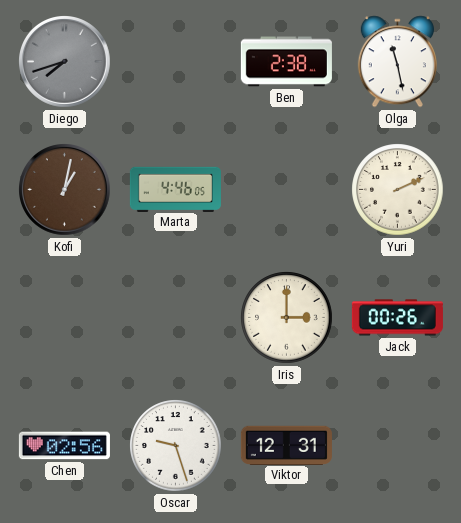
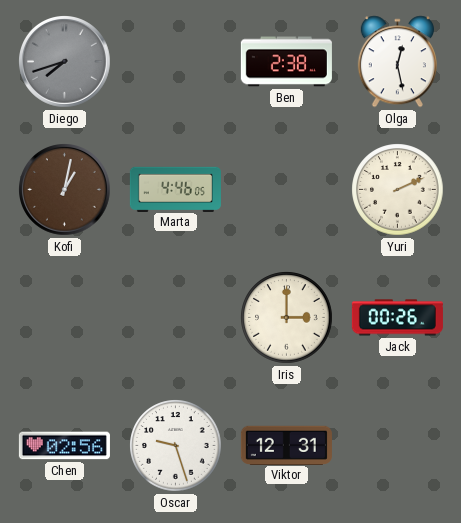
Olga: 11:28 -> 12:28
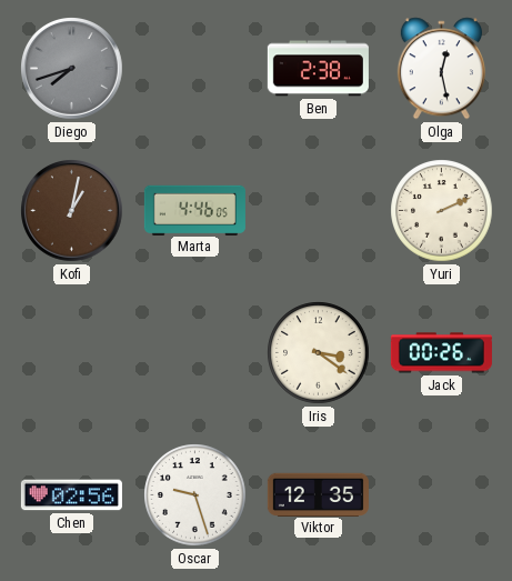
Iris: 3:00 -> 3:21
Viktor: 12:31 -> 12:35
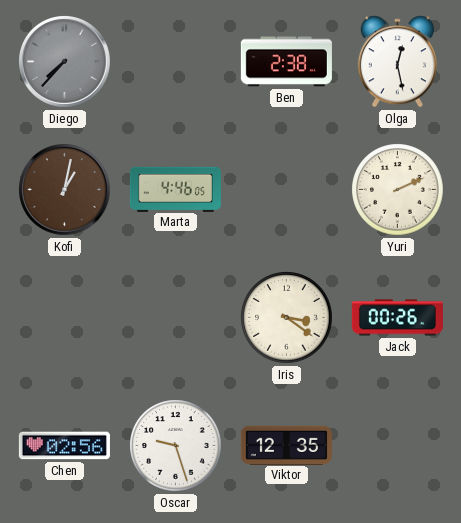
Diego: 7:42 -> 7:37
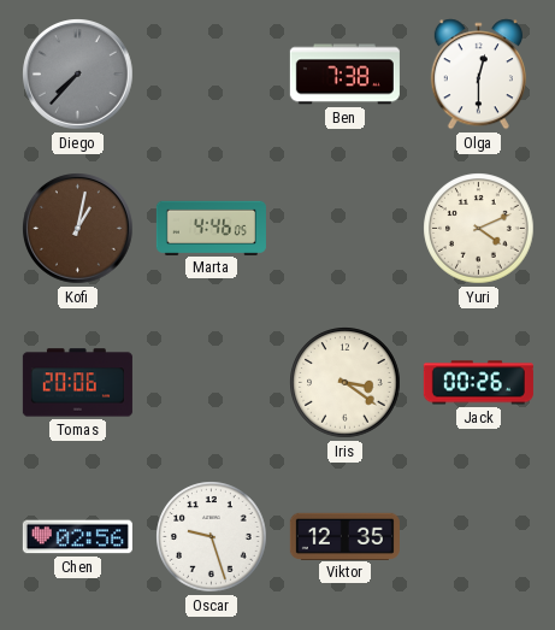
Ben: 2:38 -> 7:38
Olga: 12:28 -> 12:30
Yuri: 2:11 -> 4:11
Tomas: none -> 20:06
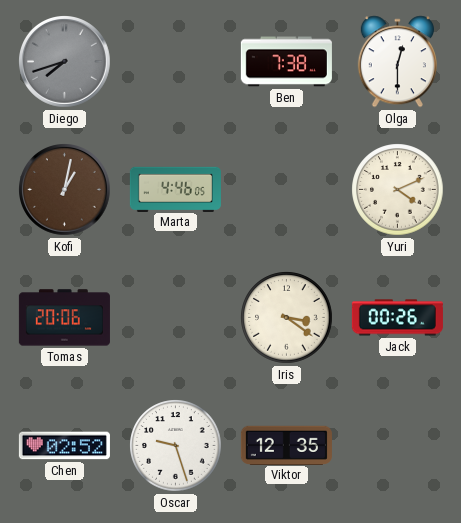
Diego: 7:37 -> 7:42
Chen: 02:56 -> 02:52
